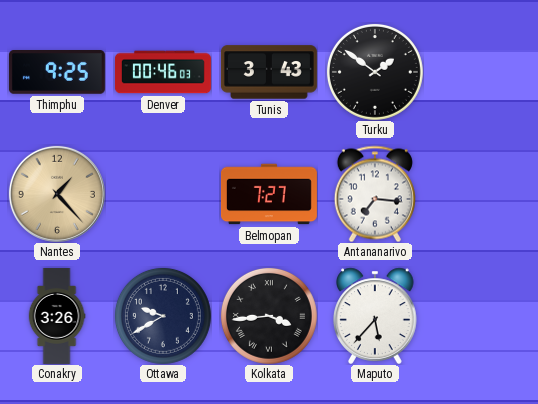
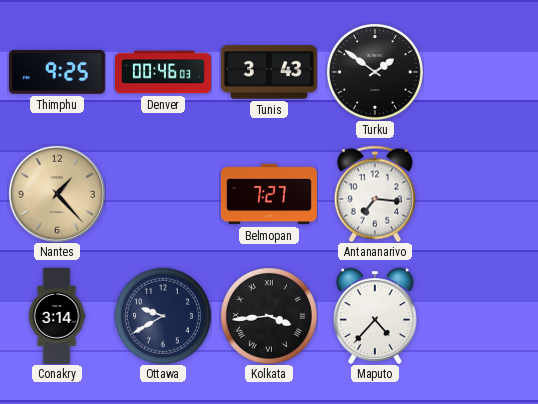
Conakry: 3:26 -> 3:14
Maputo: 5:37 -> 4:37
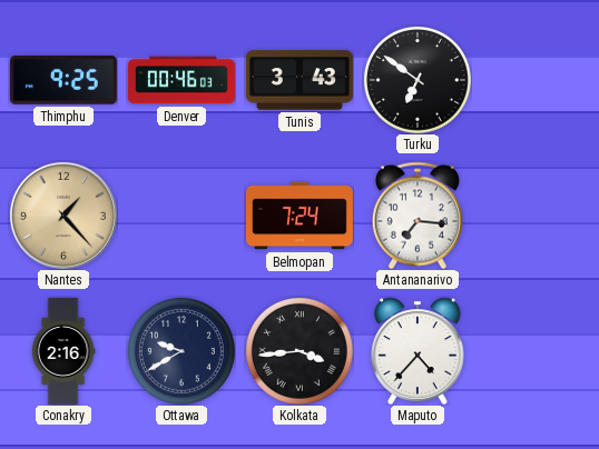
Turku: 1:51 -> 6:51
Belmopan: 7:27 -> 7:24
Conakry: 3:14 -> 2:16
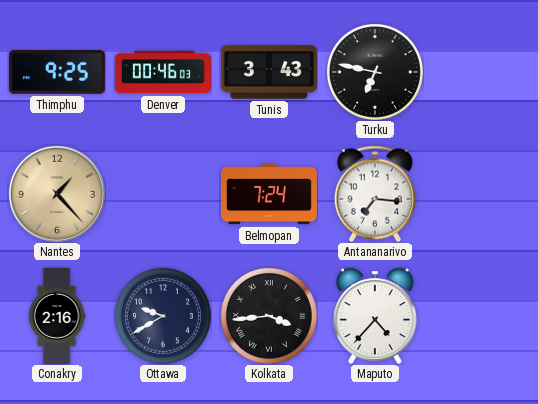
Turku: 6:51 -> 6:47
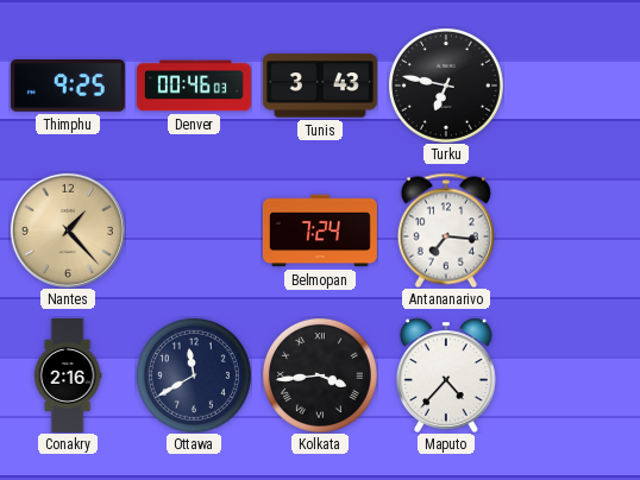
Ottawa: 9:40 -> 11:40
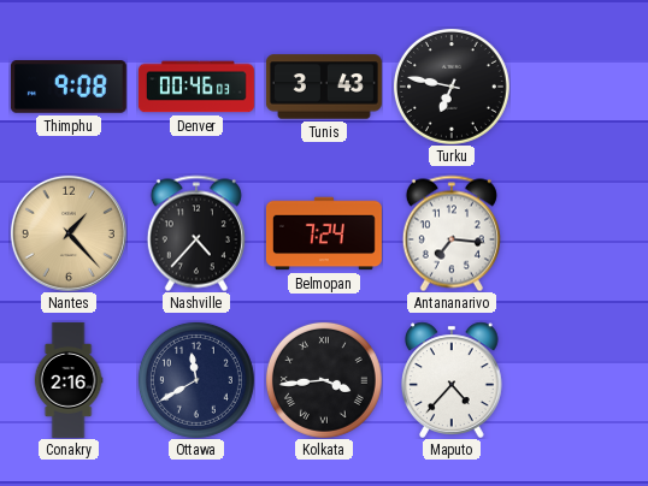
Thimphu: 9:25 -> 9:08
Nashville: none -> 4:37
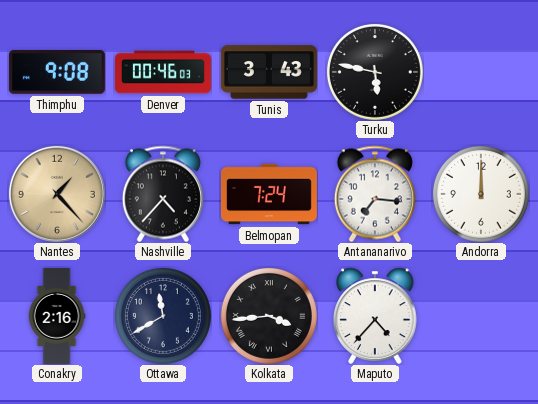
Turku: 6:47 -> 5:47
Andorra: none -> 12:00
